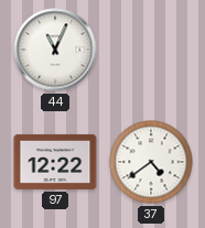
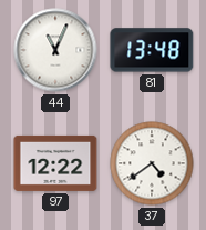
81: none -> 13:48
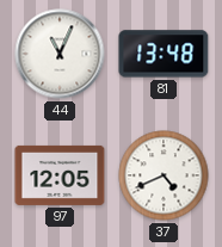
97: 12:22 -> 12:05
37: 4:39 -> 4:41
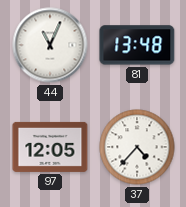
37: 4:41 -> 4:37
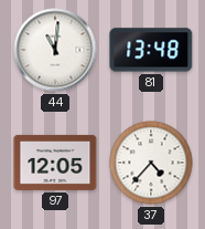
44: 11:04 -> 11:01
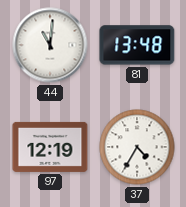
97: 12:05 -> 12:19
37: 4:37 -> 4:35
